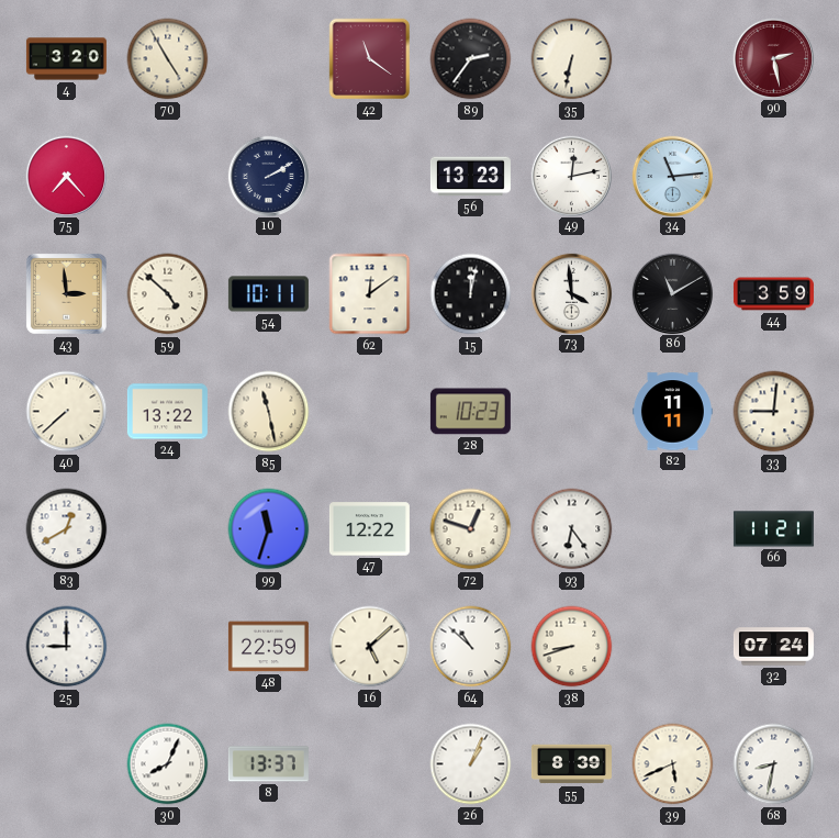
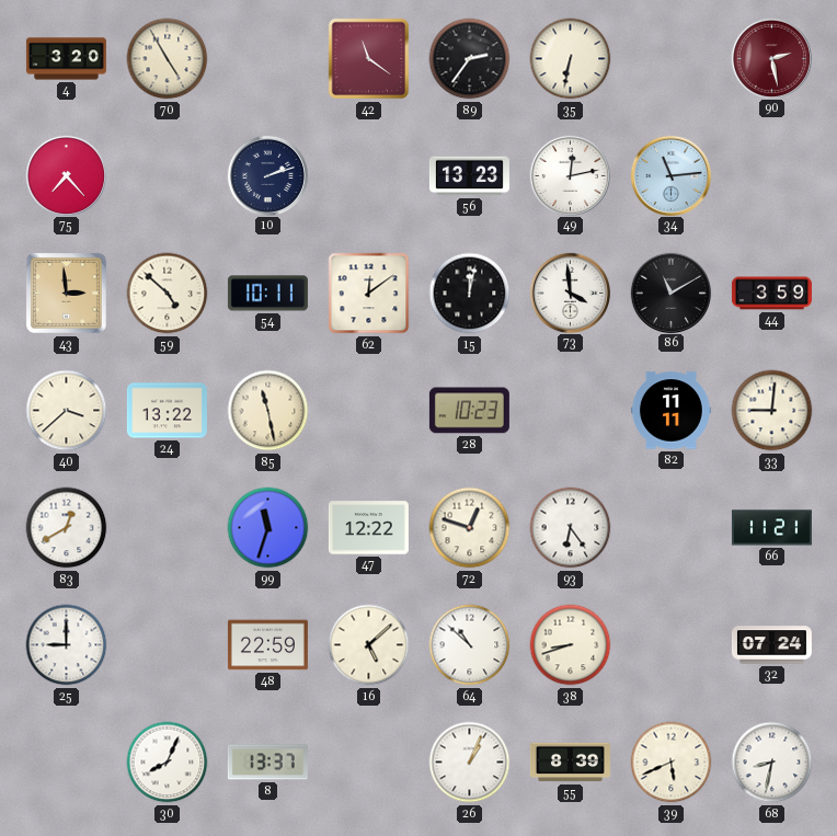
10: 2:10 -> 2:12
40: 7:38 -> 3:38
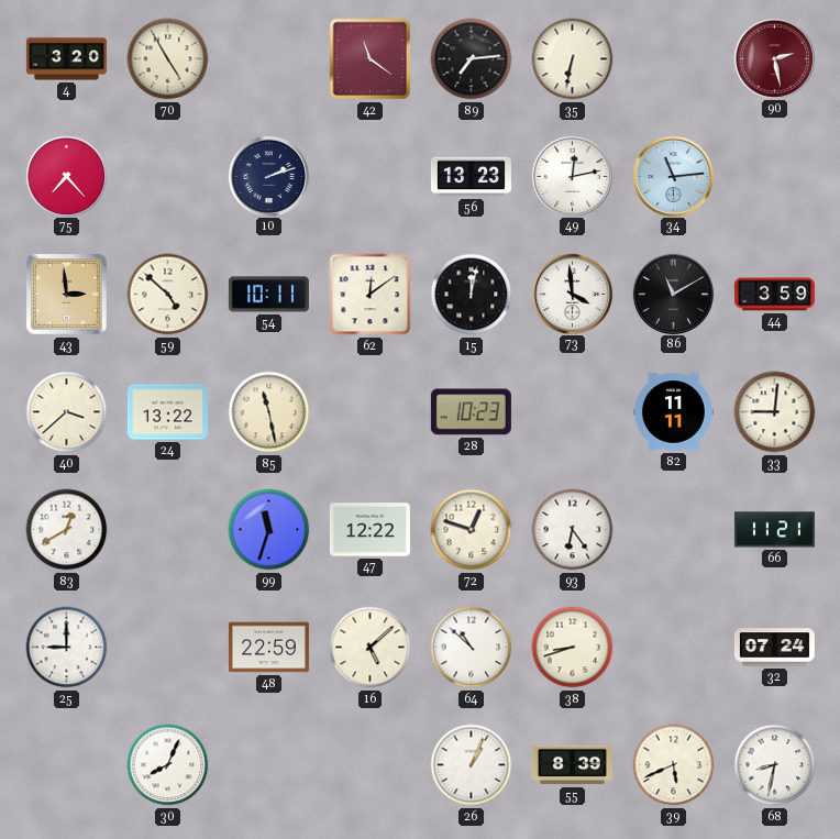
89: 2:36 -> 7:14
8: 13:37 -> none
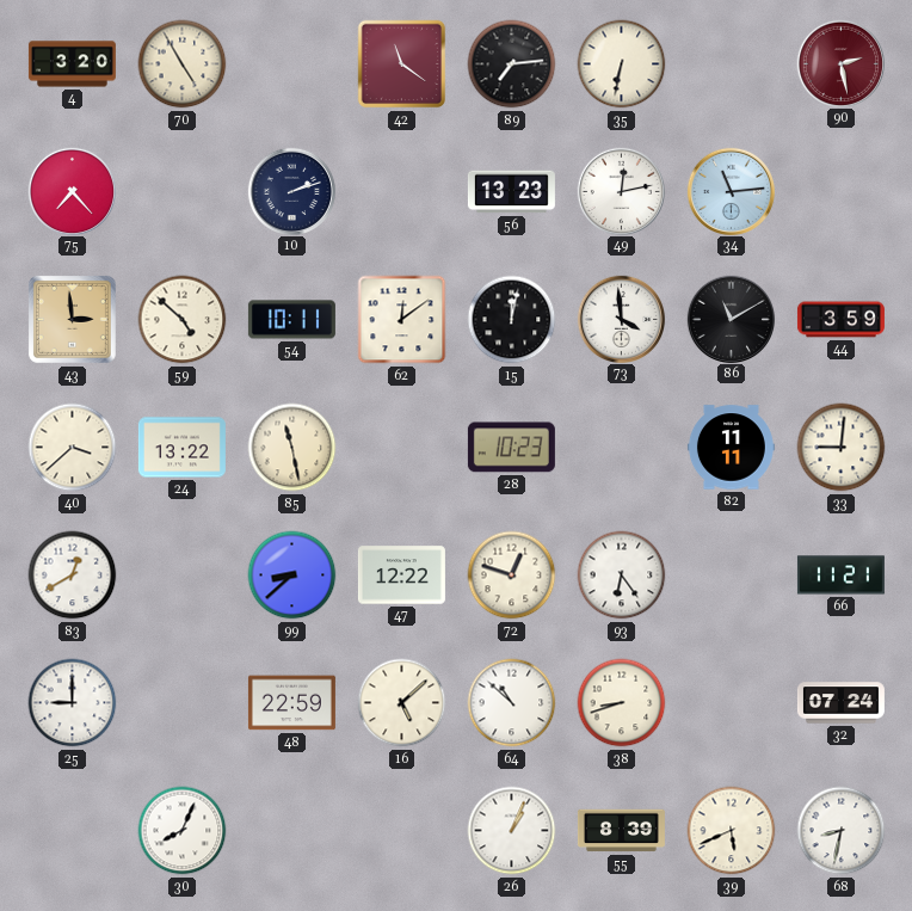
99: 11:33 -> 8:38
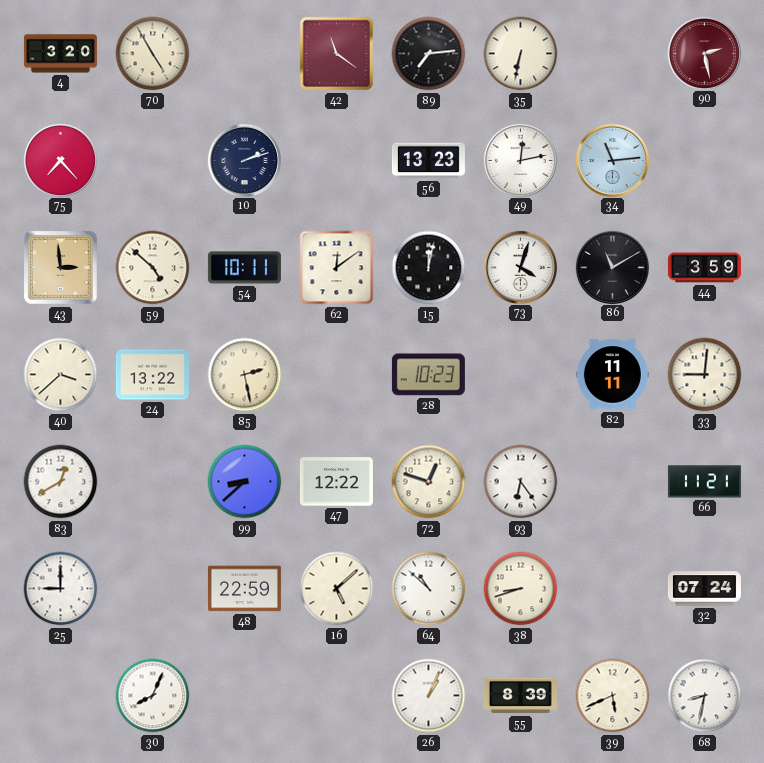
73: 3:59 -> 4:03
85: 11:28 -> 2:28
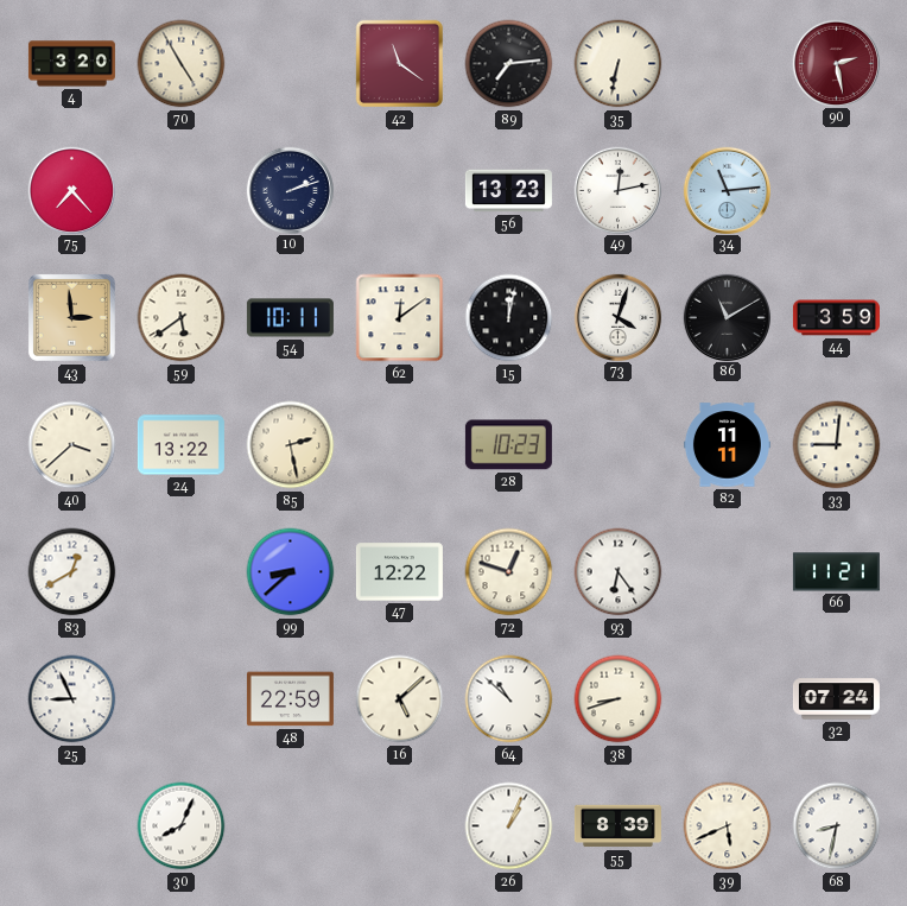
59: 4:52 -> 5:39
25: 9:00 -> 8:56
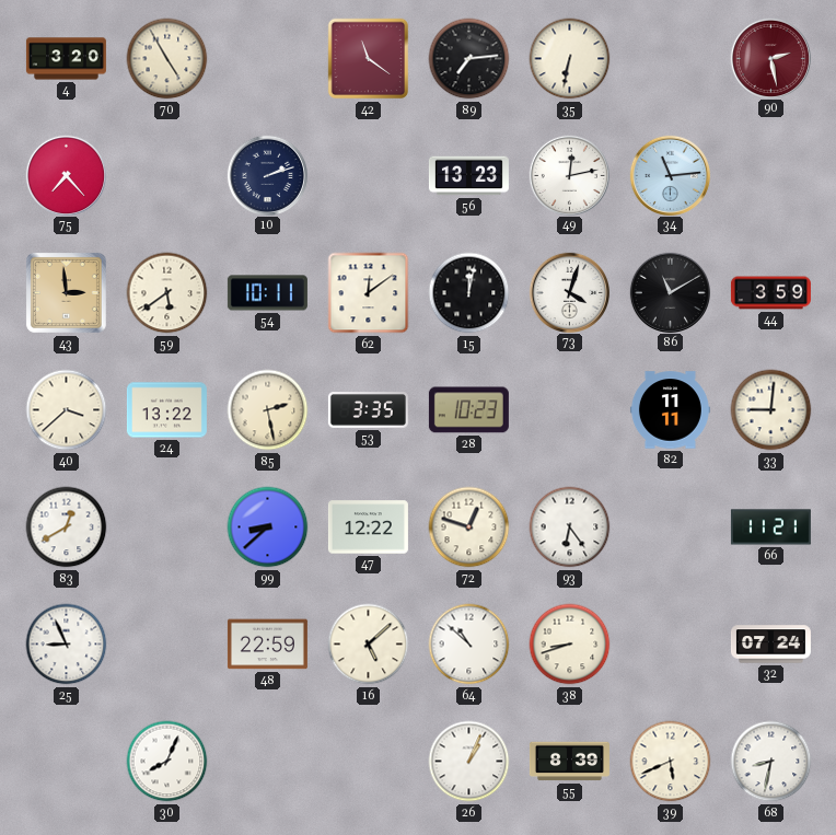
53: none -> 3:35
